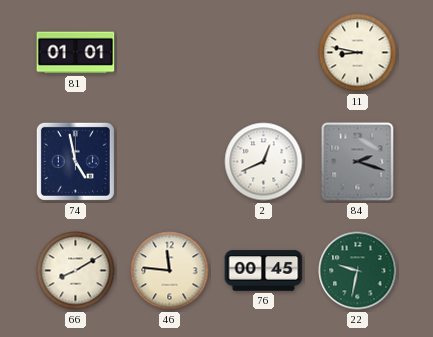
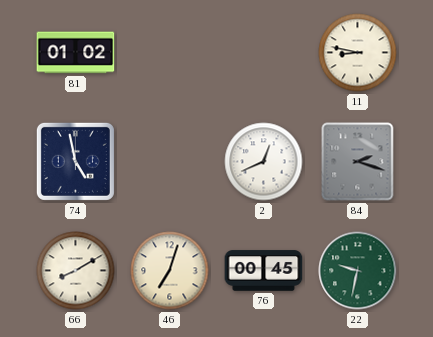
81: 01:01 -> 01:02
46: 11:46 -> 7:03
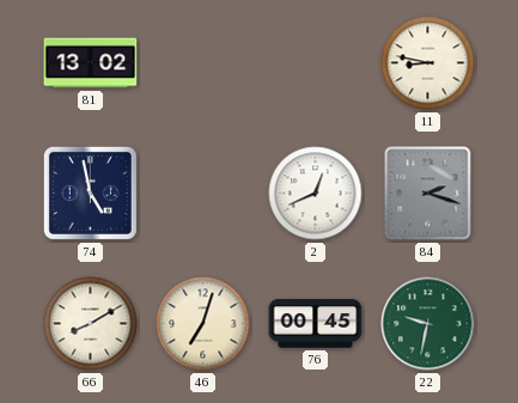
81: 01:02 -> 13:02
